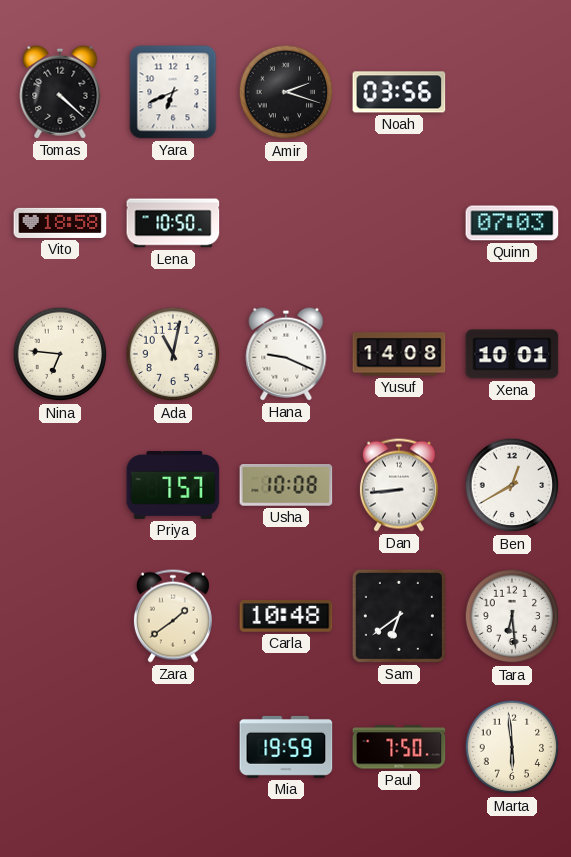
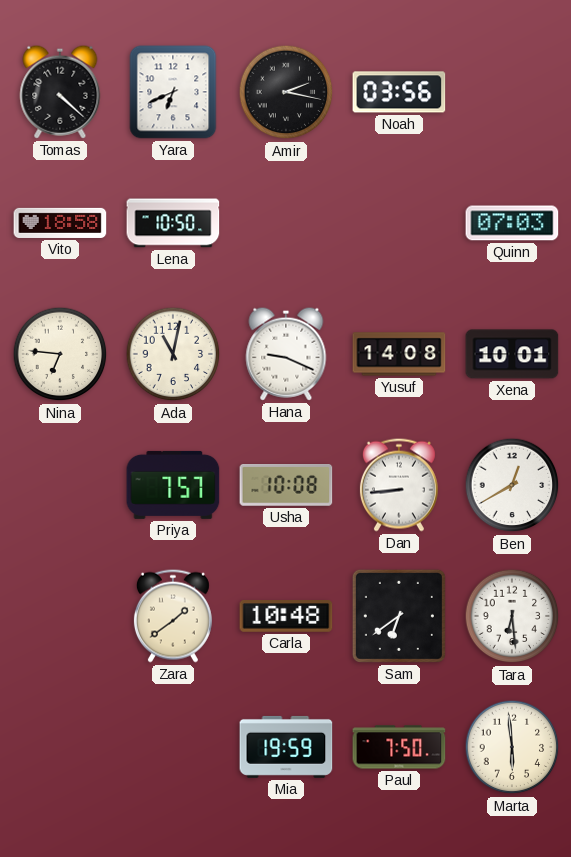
Amir: 2:18 -> 2:17
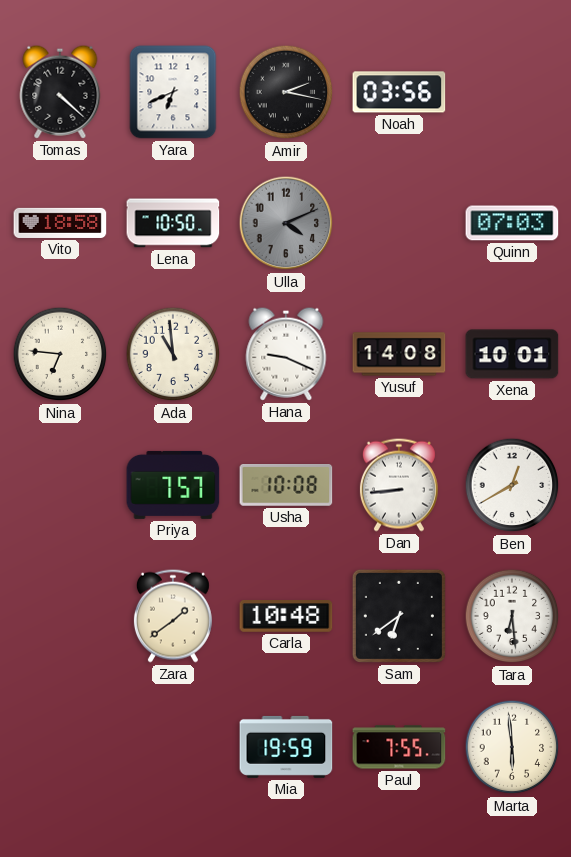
Ulla: none -> 4:11
Ada: 11:02 -> 10:59
Paul: 7:50 -> 7:55
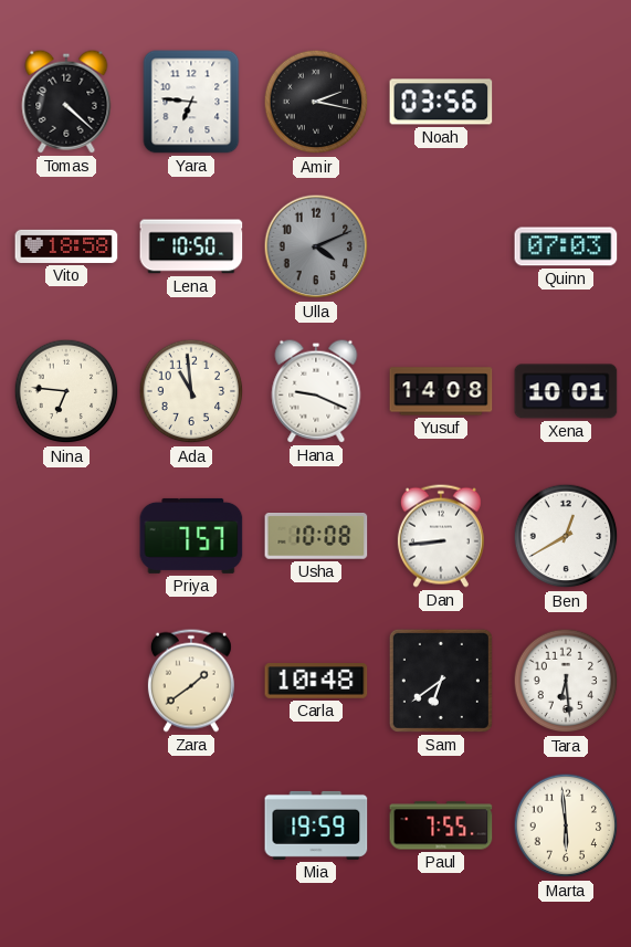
Yara: 6:41 -> 6:46
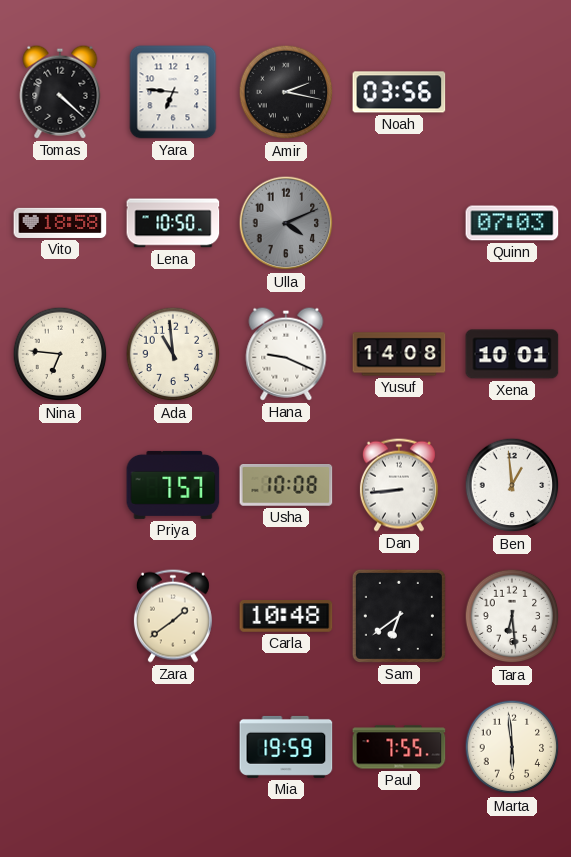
Ben: 12:40 -> 12:59
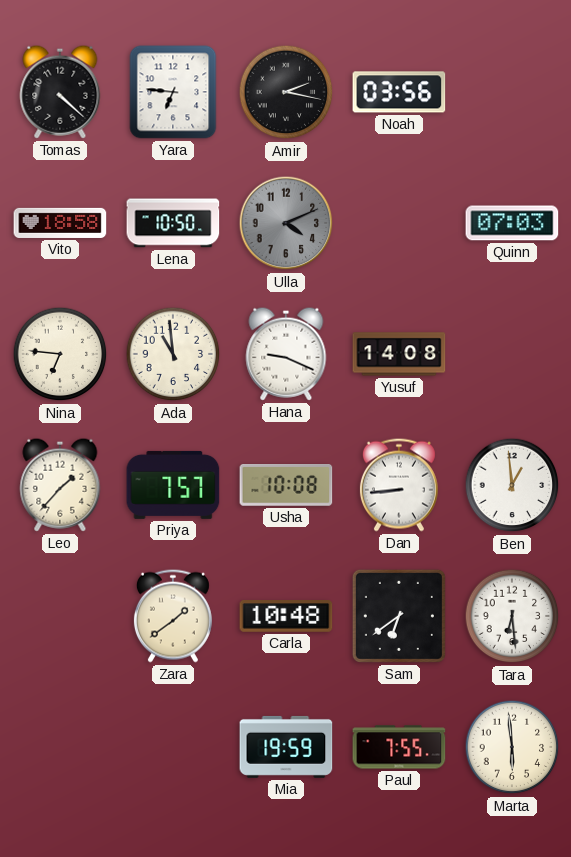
Xena: 10:01 -> none
Leo: none -> 1:37
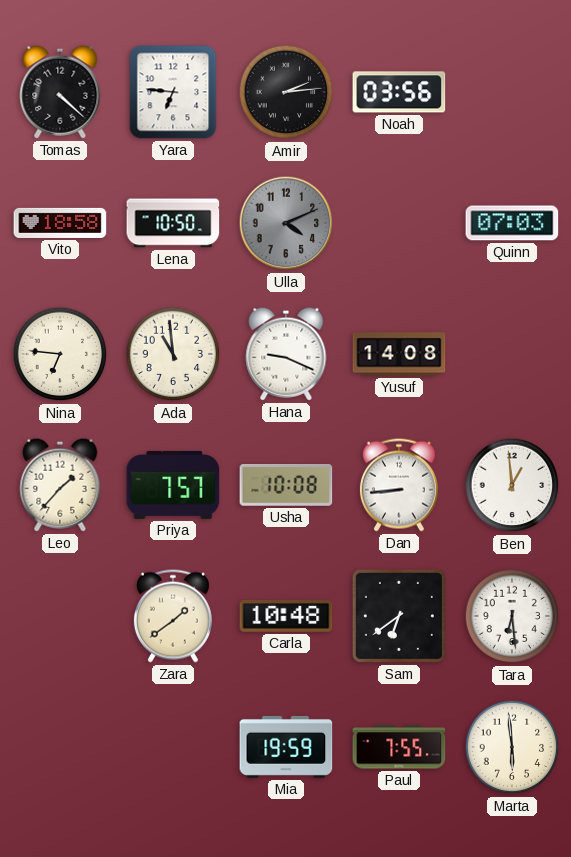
Amir: 2:17 -> 2:14
